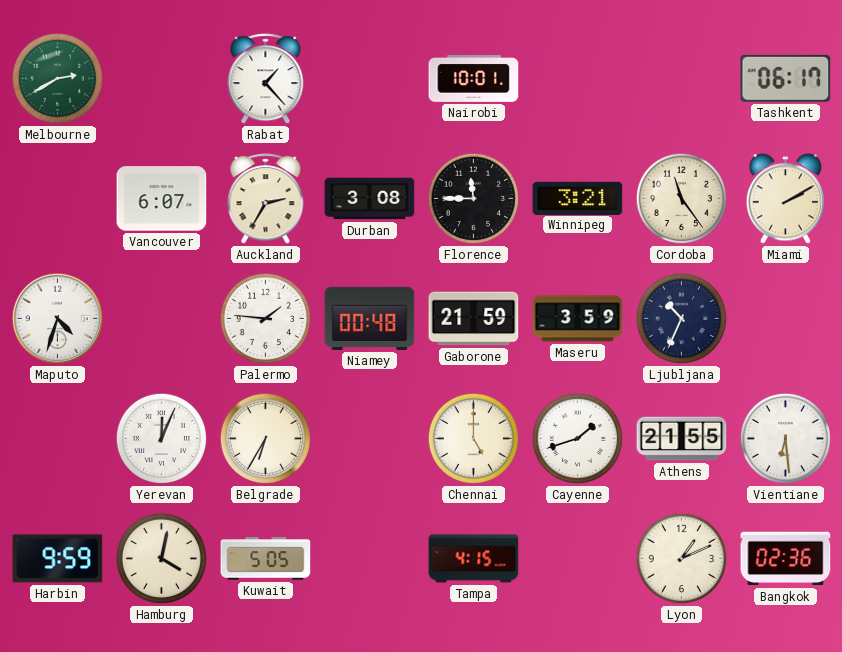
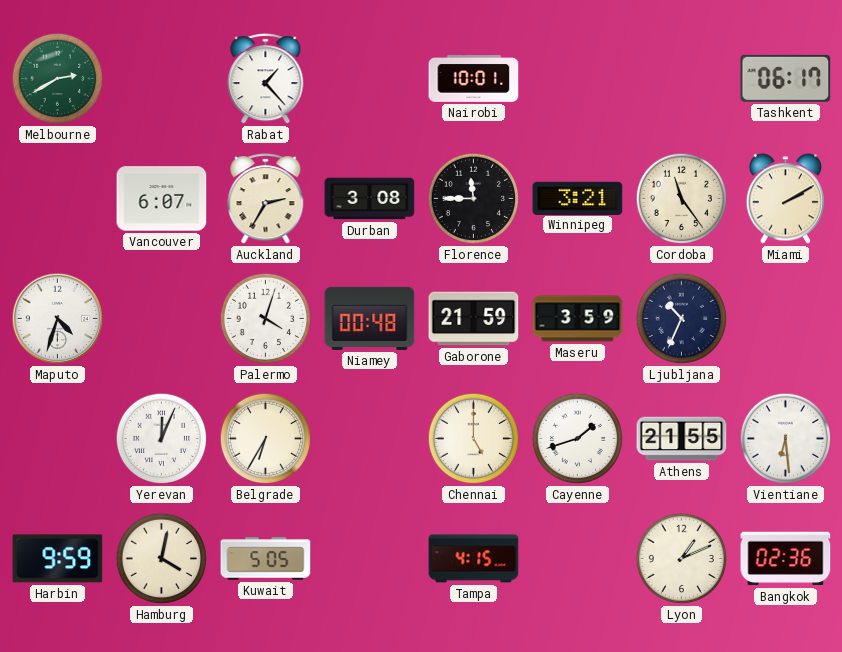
Palermo: 1:46 -> 4:03
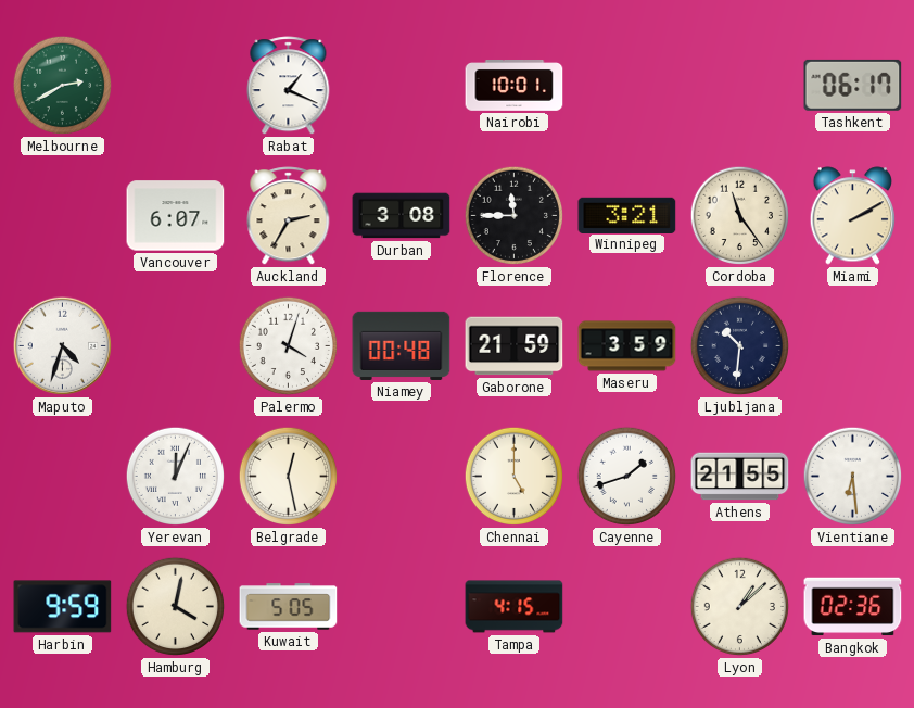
Rabat: 1:23 -> 1:19
Ljubljana: 10:34 -> 10:31
Belgrade: 6:35 -> 12:28
Lyon: 1:11 -> 1:08
